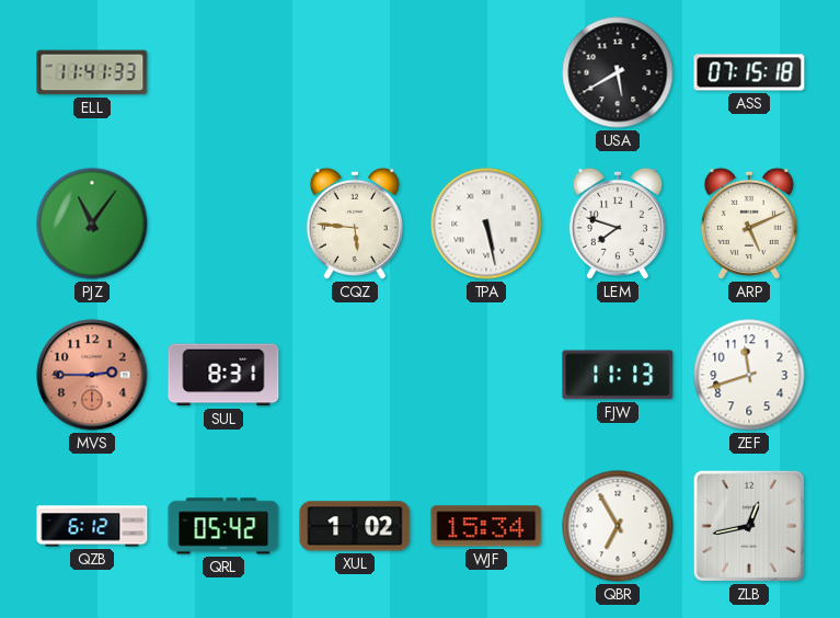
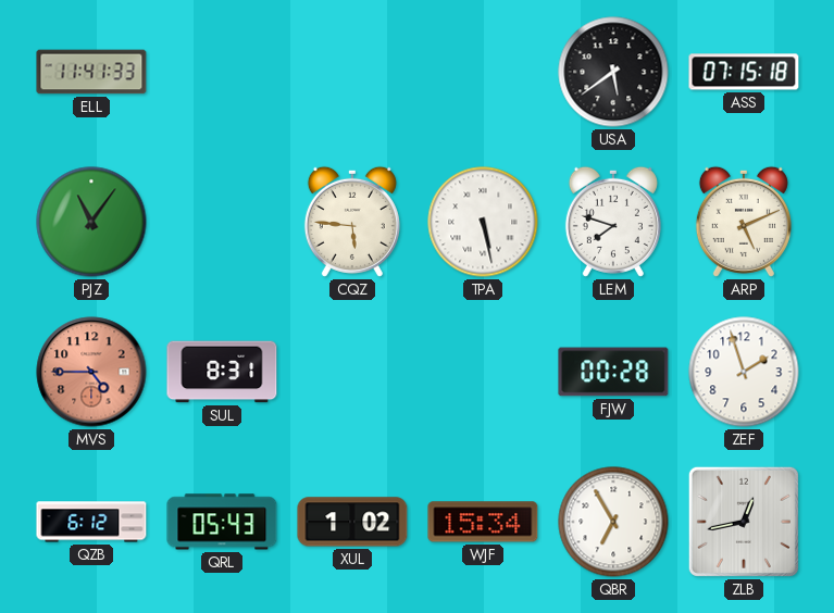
USA: 5:40 -> 5:39
MVS: 2:45 -> 4:45
FJW: 11:13 -> 00:28
ZEF: 11:42 -> 1:57
QRL: 05:42 -> 05:43
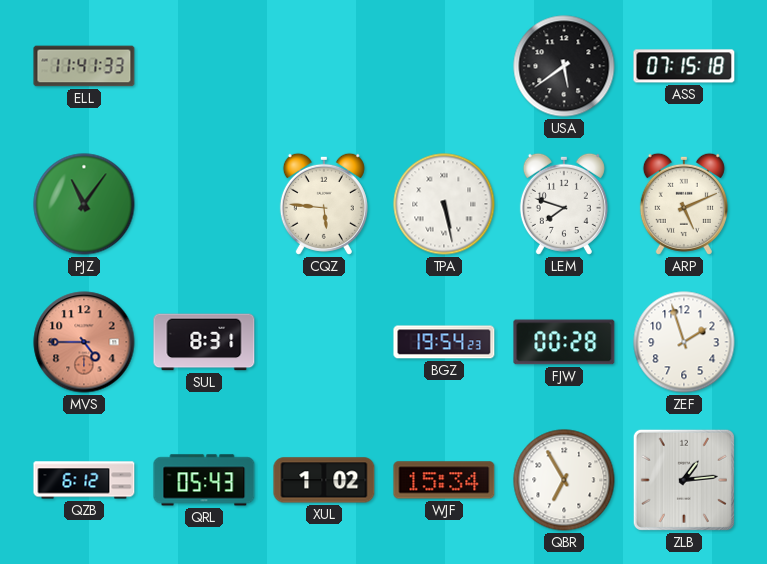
BGZ: none -> 19:54
ZLB: 12:43 -> 1:14
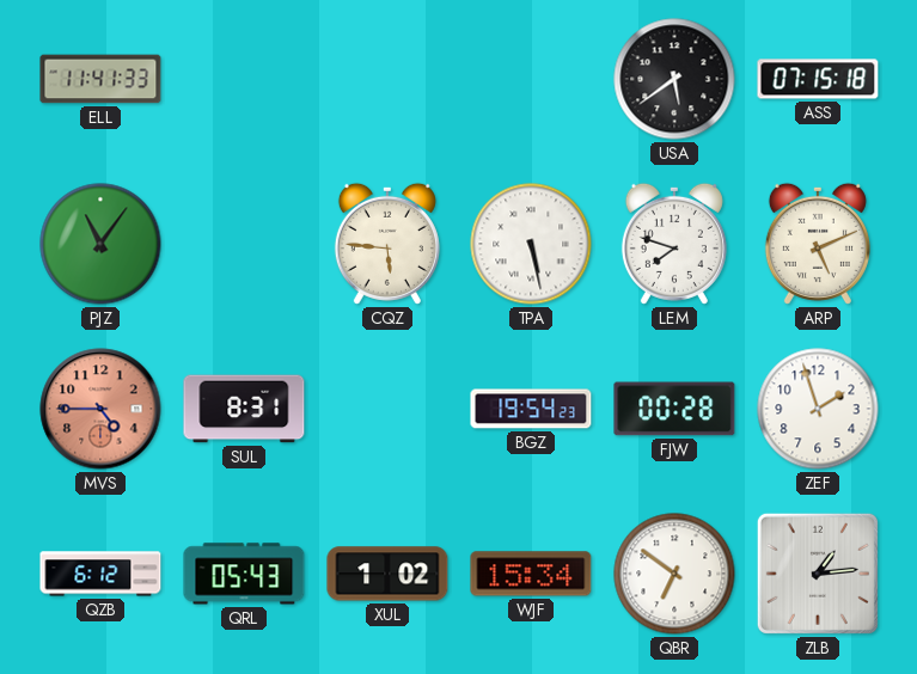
QBR: 6:55 -> 6:51
